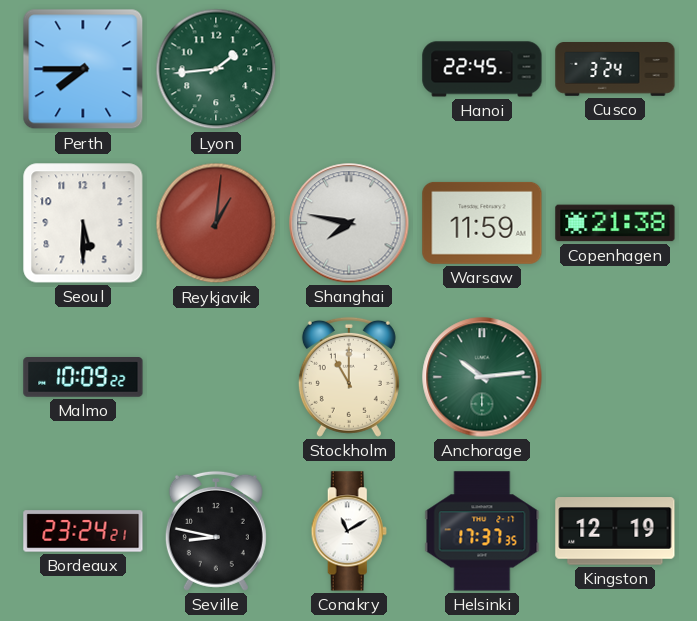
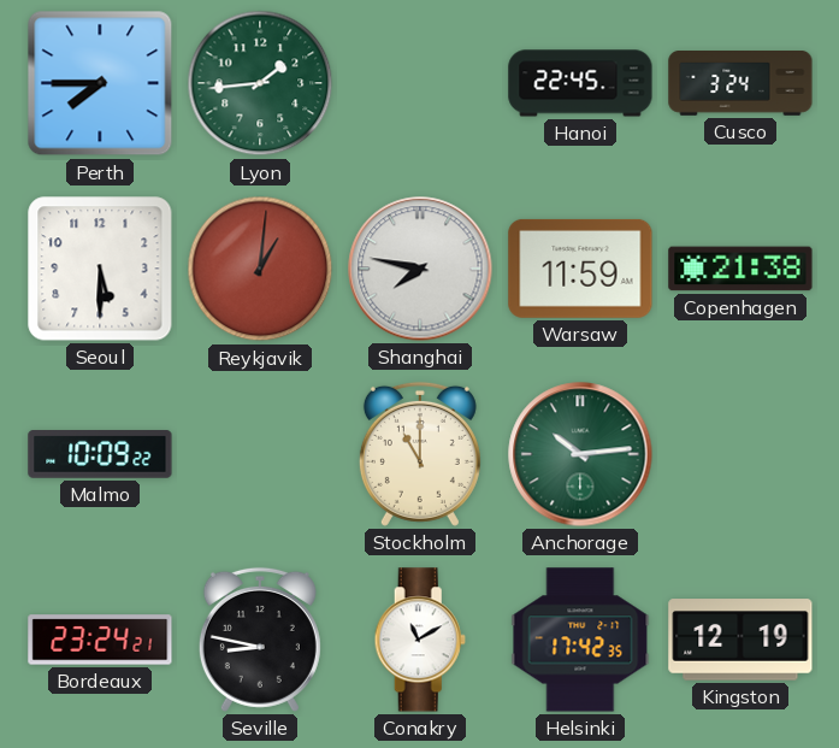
Helsinki: 17:37 -> 17:42
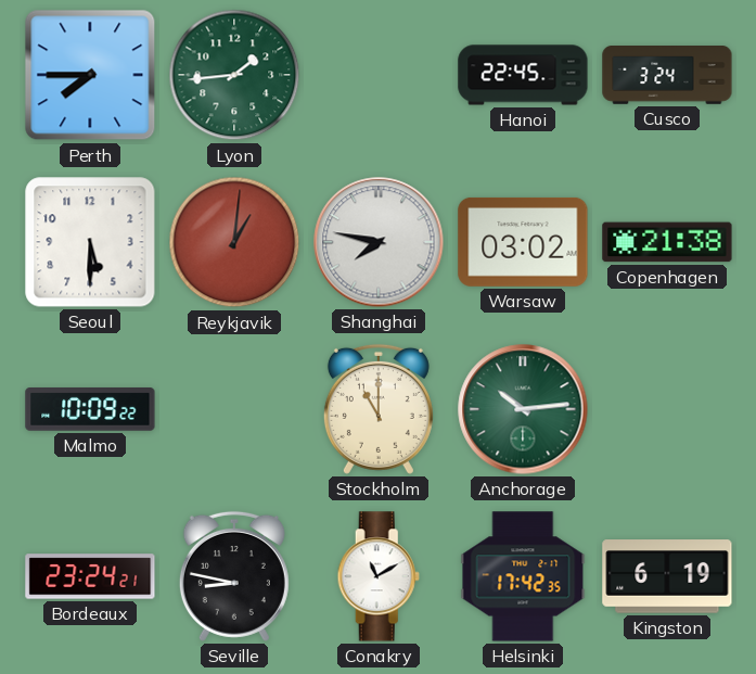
Warsaw: 11:59 -> 03:02
Kingston: 12:19 -> 6:19
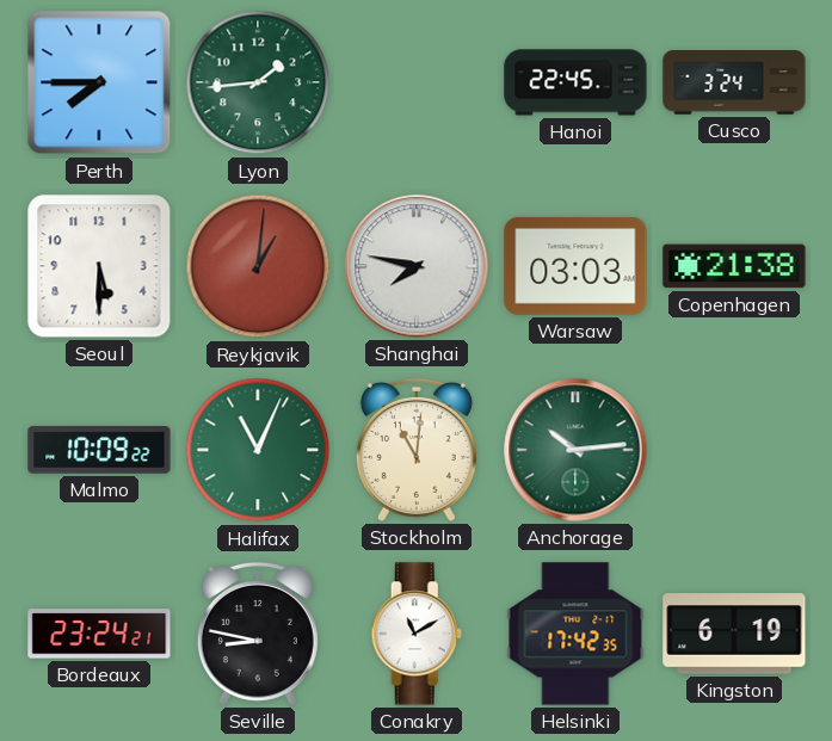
Warsaw: 03:02 -> 03:03
Halifax: none -> 11:04
Stockholm: 11:00 -> 11:01
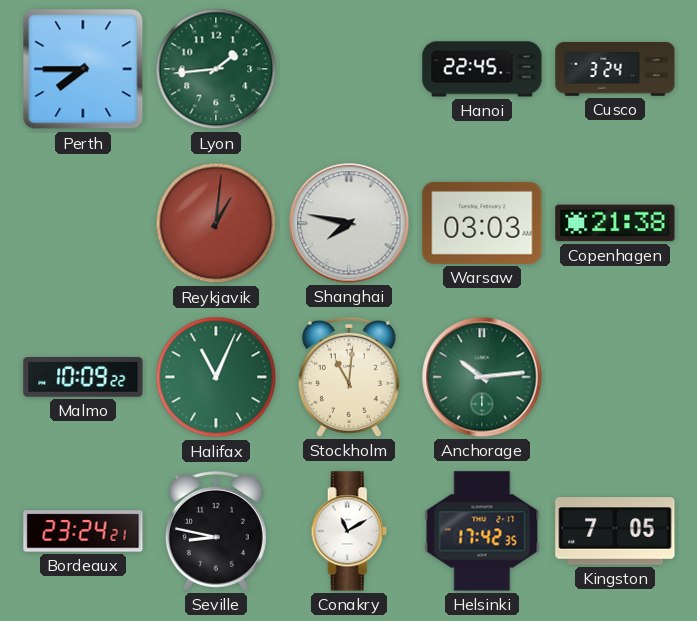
Seoul: 5:30 -> none
Kingston: 6:19 -> 7:05
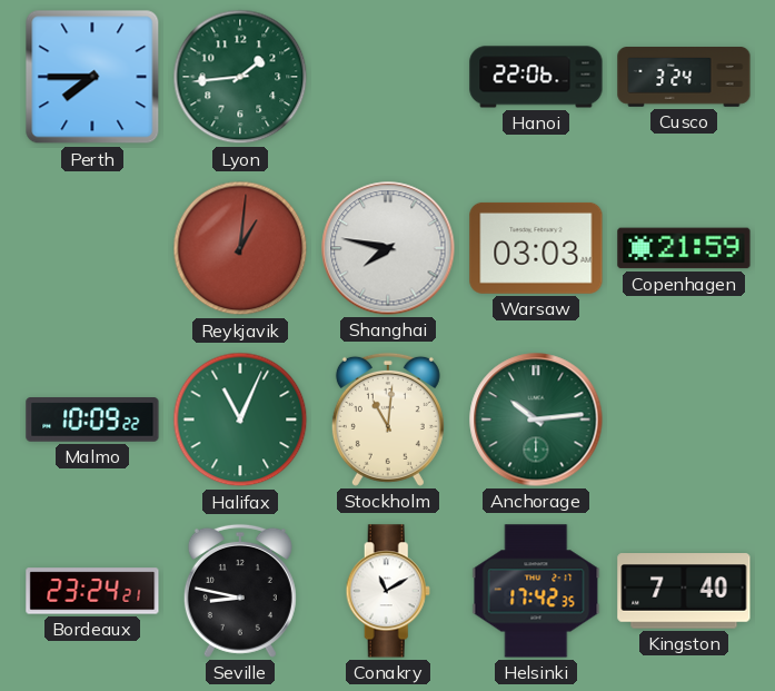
Hanoi: 22:45 -> 22:06
Copenhagen: 21:38 -> 21:59
Kingston: 7:05 -> 7:40
